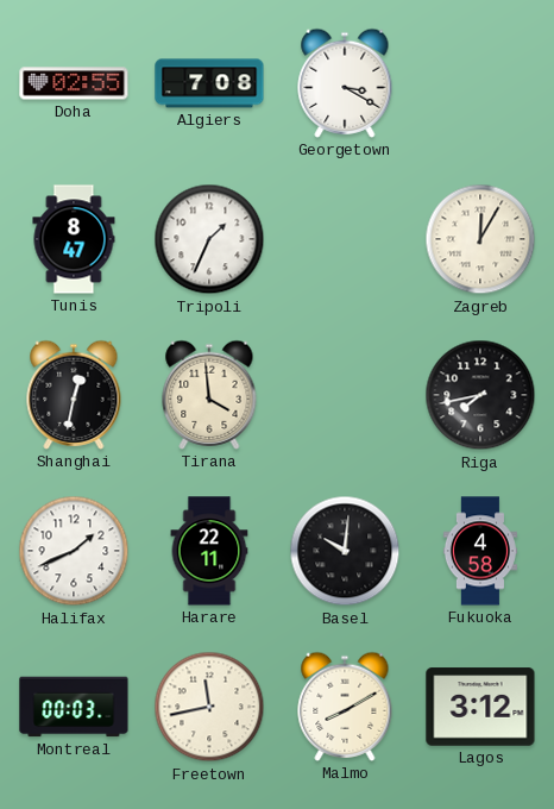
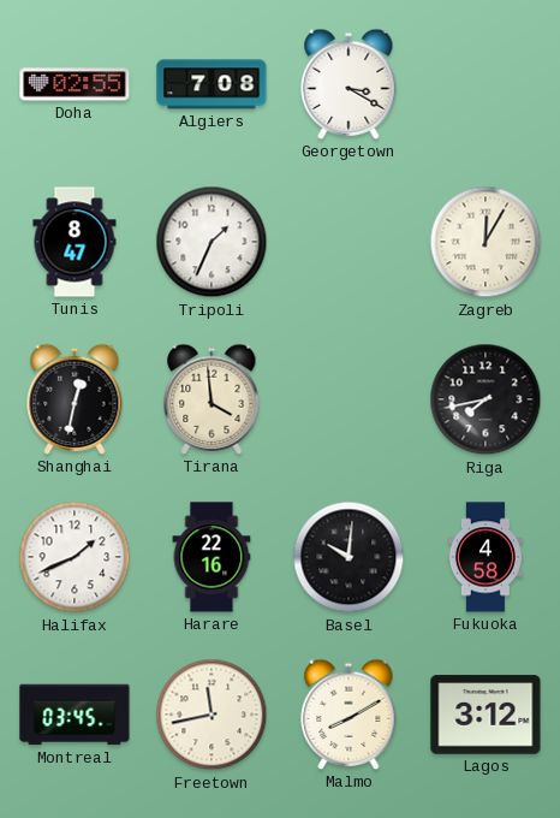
Harare: 22:11 -> 22:16
Montreal: 00:03 -> 03:45
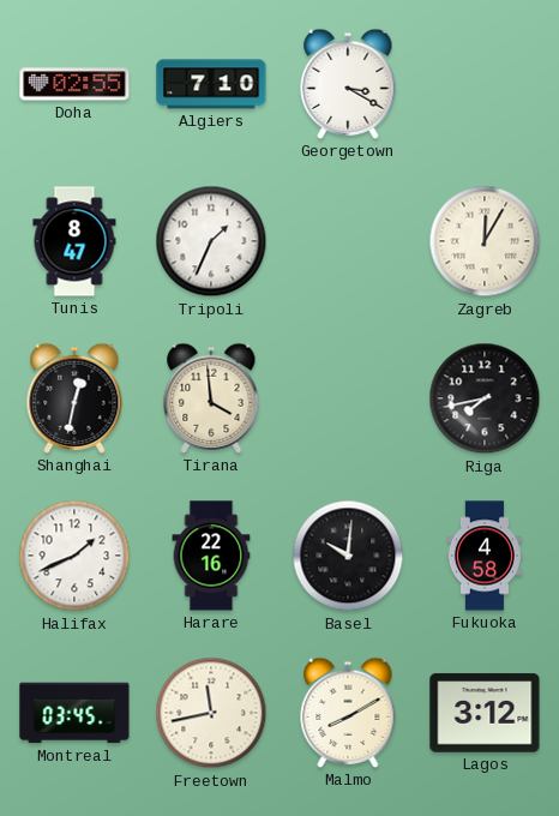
Algiers: 7:08 -> 7:10
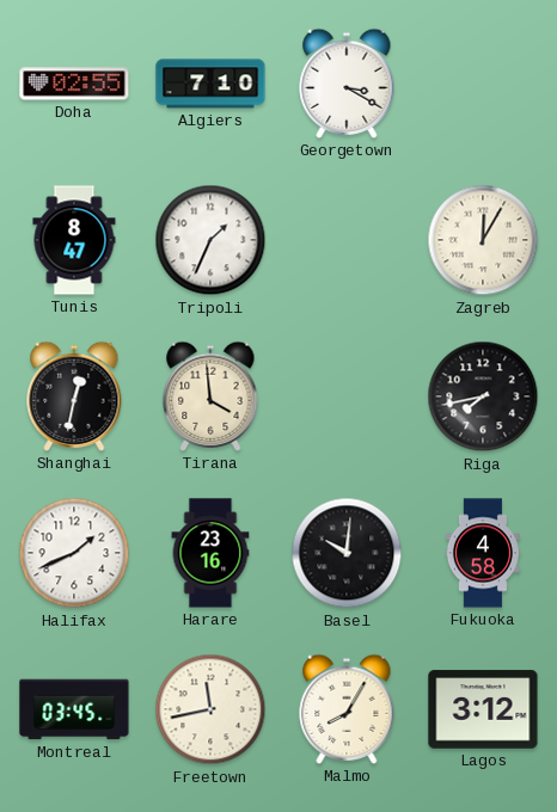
Harare: 22:16 -> 23:16
Malmo: 8:10 -> 8:05
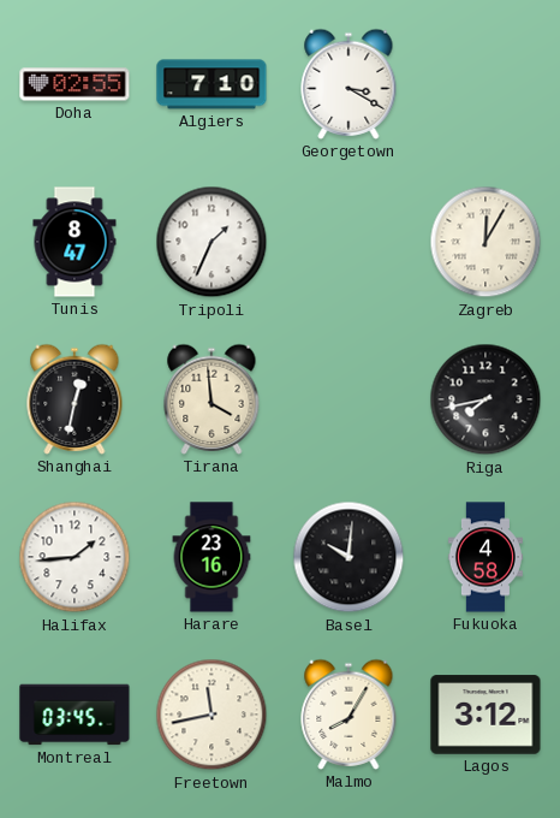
Halifax: 1:41 -> 1:44
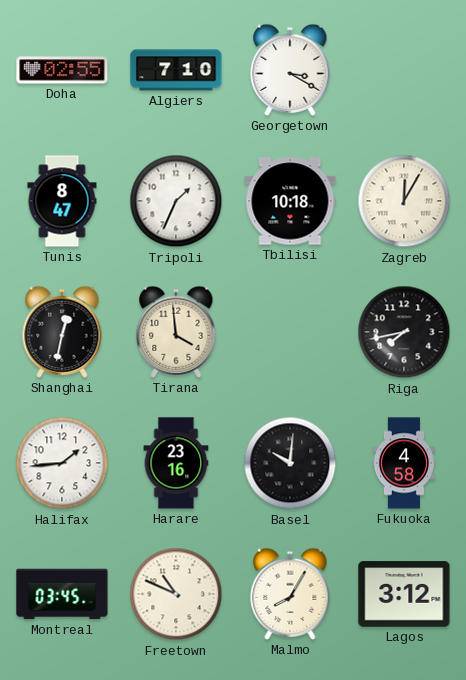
Tbilisi: none -> 10:18
Freetown: 11:43 -> 10:49
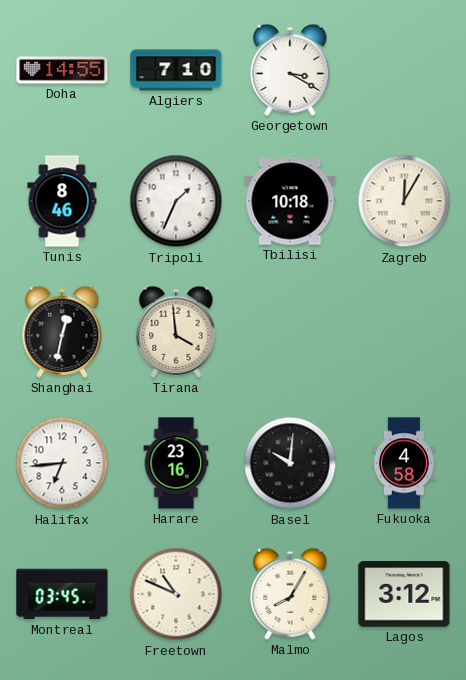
Doha: 02:55 -> 14:55
Tunis: 8:47 -> 8:46
Riga: 7:43 -> none
Halifax: 1:44 -> 6:44
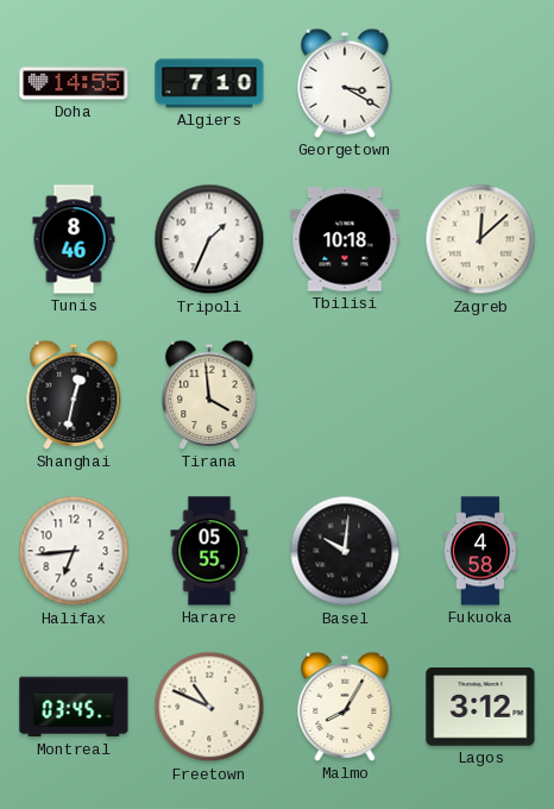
Zagreb: 12:05 -> 12:08
Harare: 23:16 -> 05:55
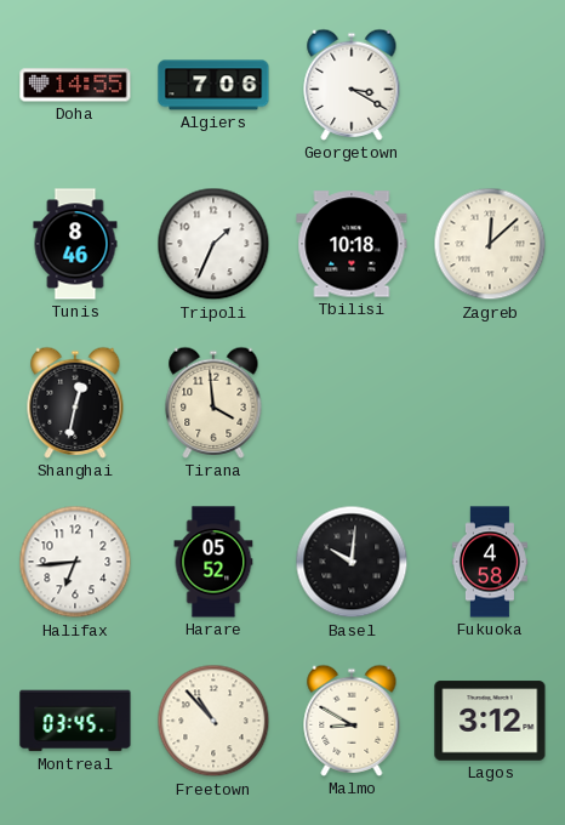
Algiers: 7:10 -> 7:06
Harare: 05:55 -> 05:52
Freetown: 10:49 -> 10:53
Malmo: 8:05 -> 8:50
